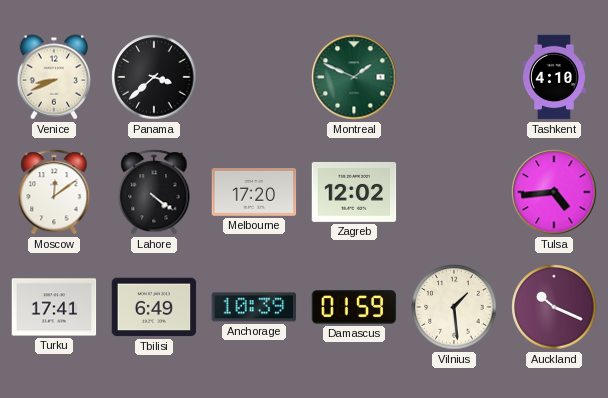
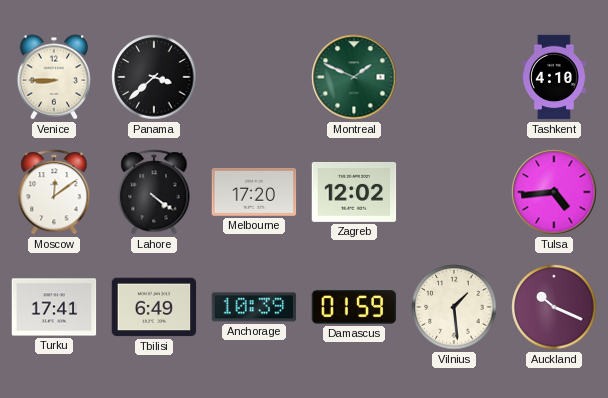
Venice: 8:41 -> 8:45
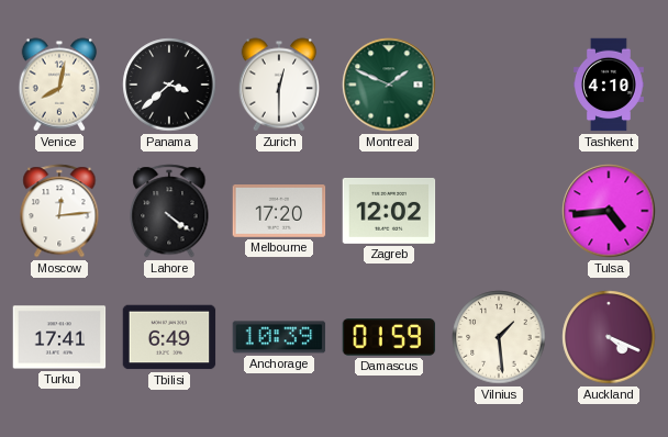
Venice: 8:45 -> 8:02
Zurich: none -> 12:30
Moscow: 12:09 -> 12:14
Auckland: 10:19 -> 4:19
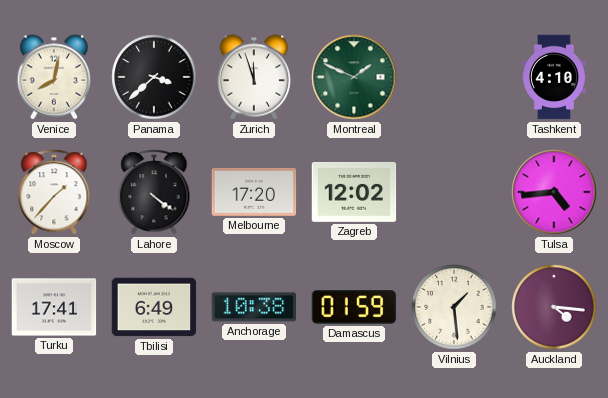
Zurich: 12:30 -> 11:57
Moscow: 12:14 -> 1:37
Anchorage: 10:39 -> 10:38
Auckland: 4:19 -> 4:16
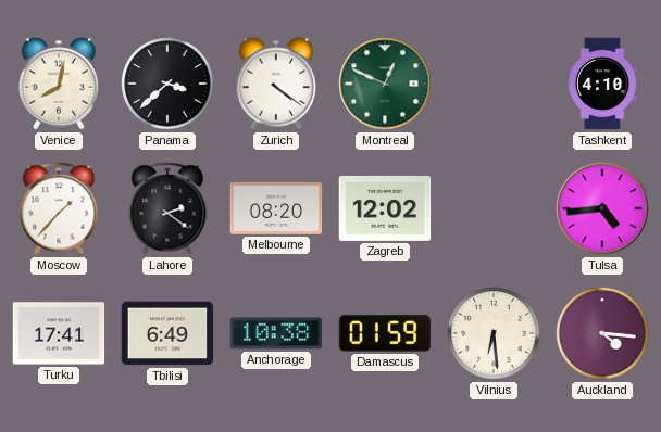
Zurich: 11:57 -> 4:21
Montreal: 1:49 -> 12:49
Lahore: 4:21 -> 2:21
Melbourne: 17:20 -> 08:20
Vilnius: 1:29 -> 6:29
